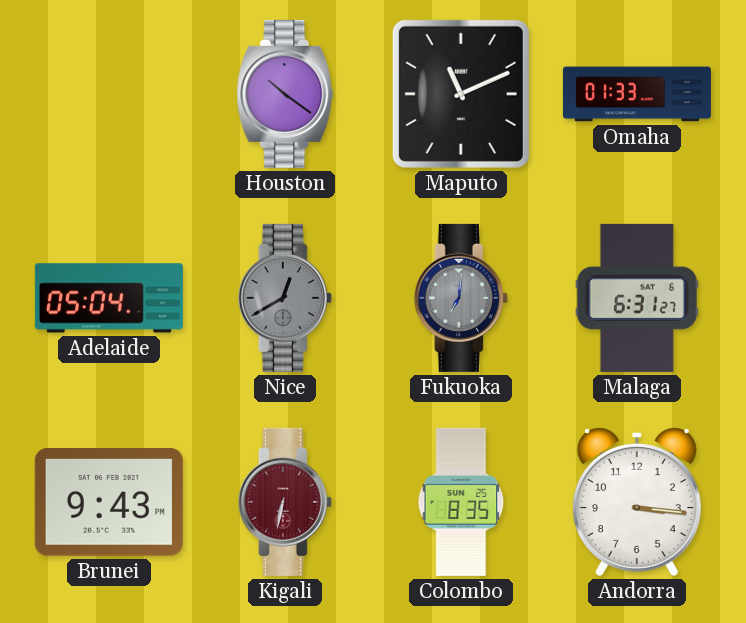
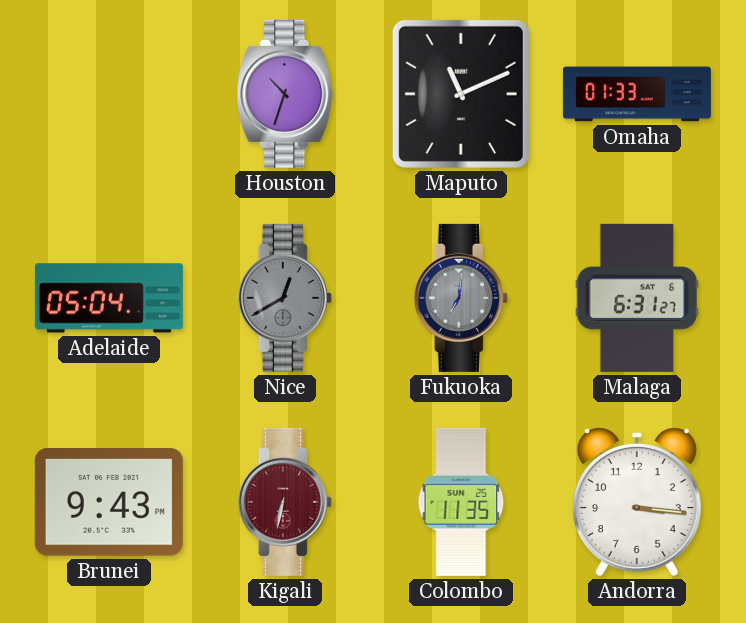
Houston: 10:21 -> 10:33
Colombo: 8:35 -> 11:35
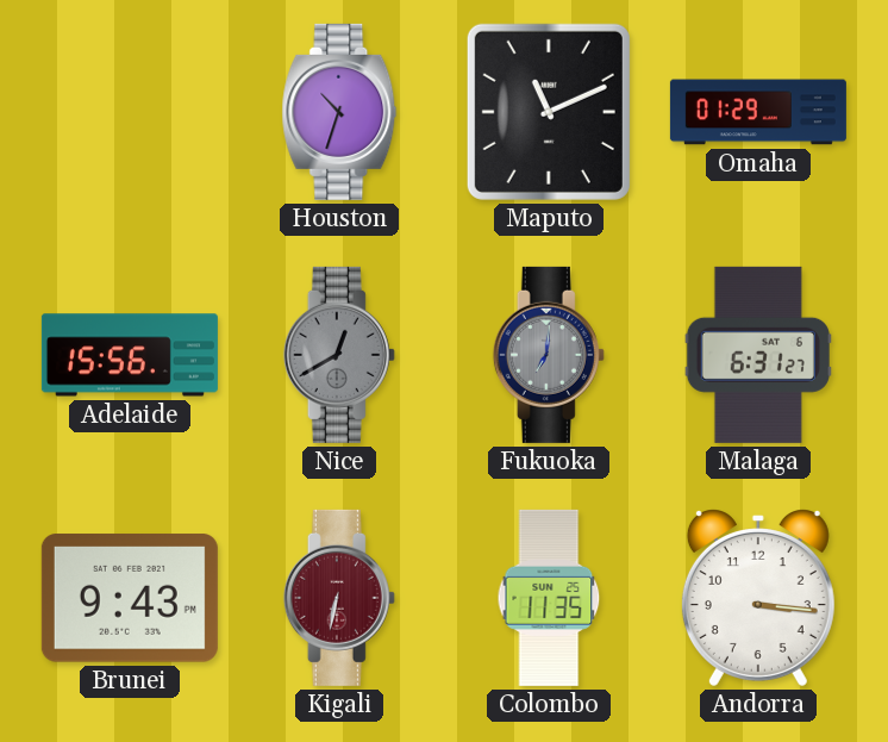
Omaha: 01:33 -> 01:29
Adelaide: 05:04 -> 15:56
